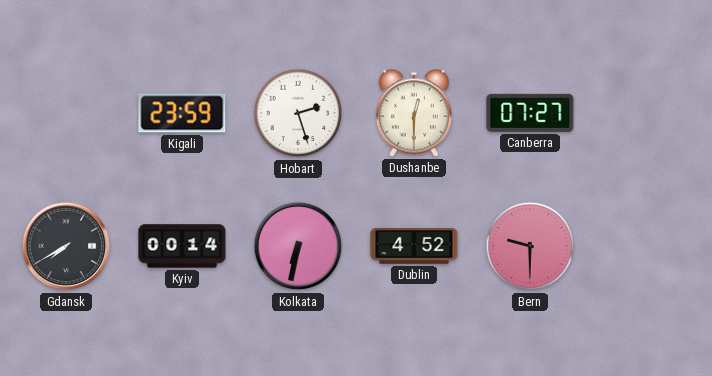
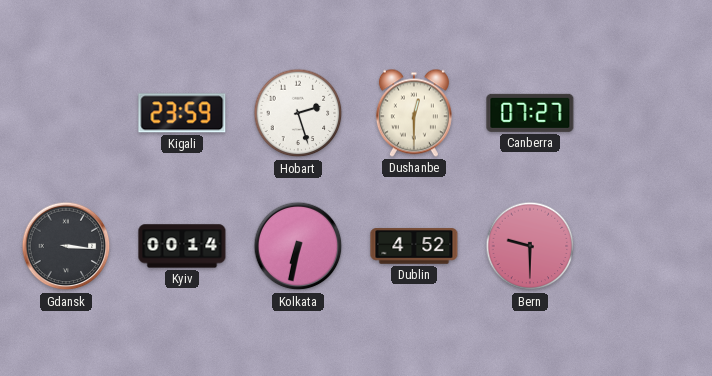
Gdansk: 7:40 -> 3:16
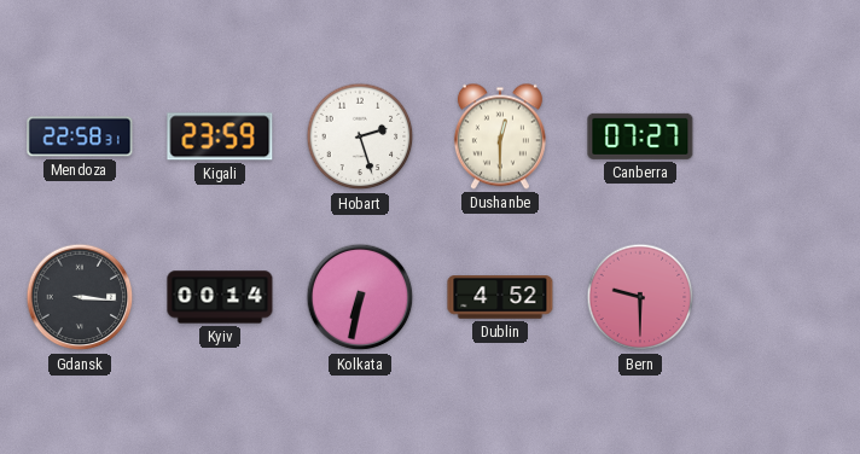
Mendoza: none -> 22:58
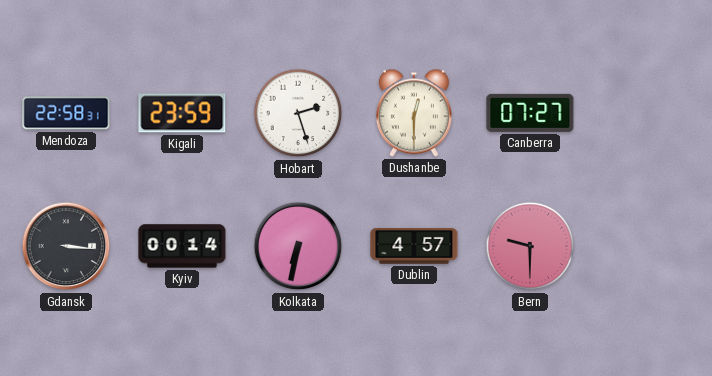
Dublin: 4:52 -> 4:57
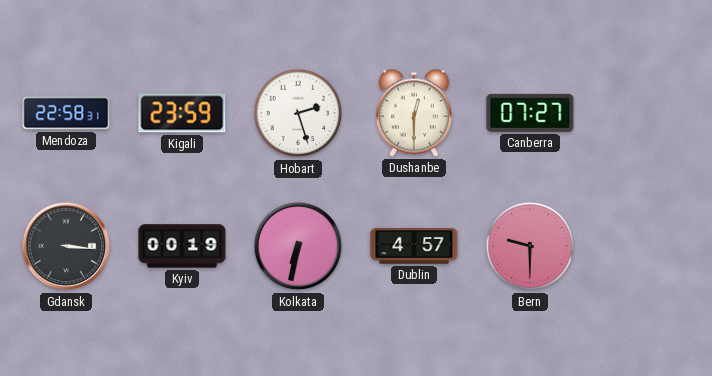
Kyiv: 00:14 -> 00:19
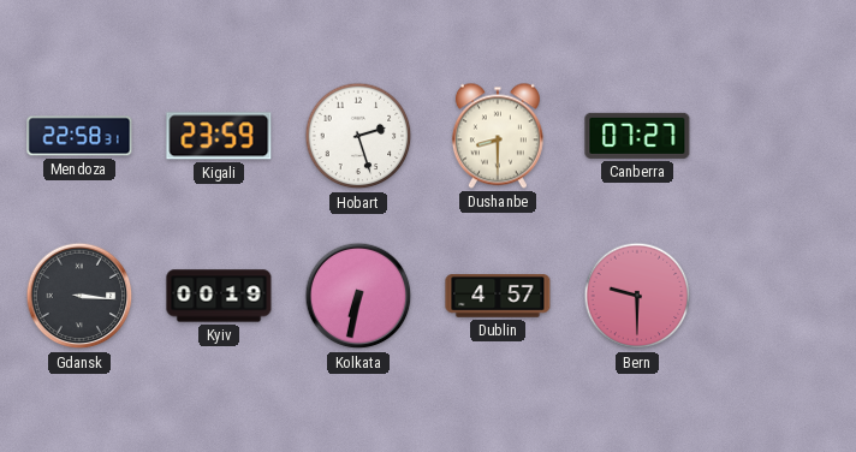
Dushanbe: 12:30 -> 8:30
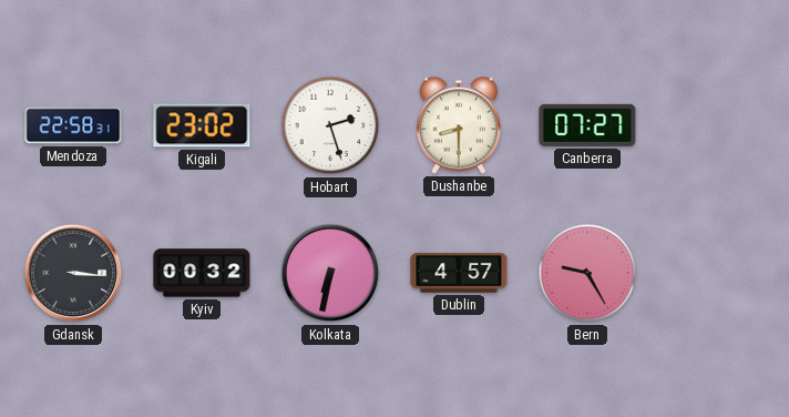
Kigali: 23:59 -> 23:02
Kyiv: 00:19 -> 00:32
Bern: 9:30 -> 9:25
